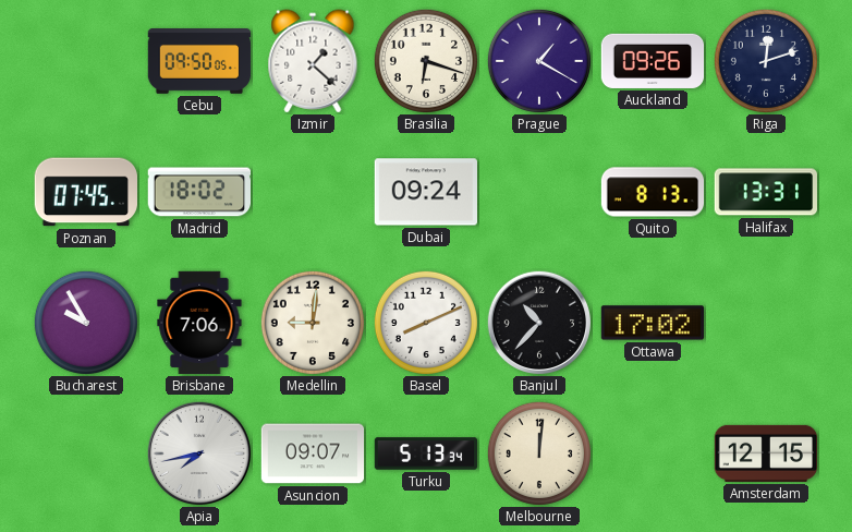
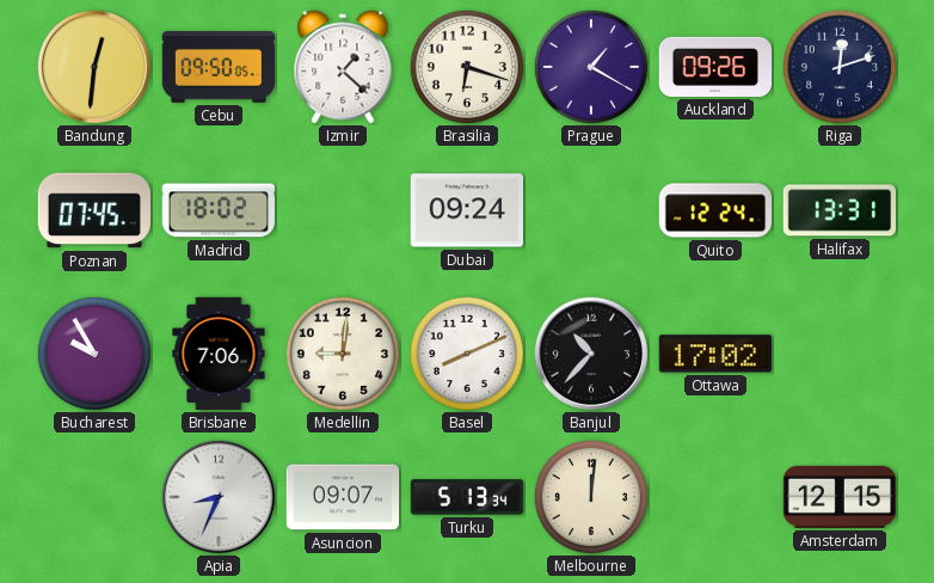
Bandung: none -> 12:31
Quito: 8:13 -> 12:24
Apia: 7:43 -> 8:34
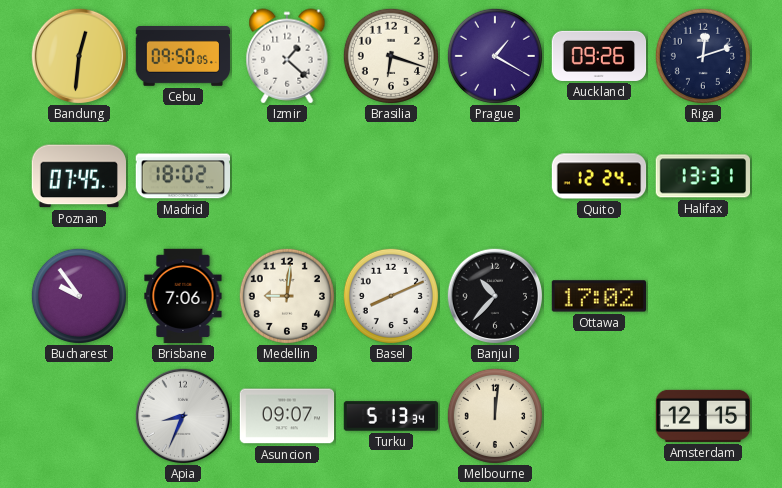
Dubai: 09:24 -> none
Bucharest: 9:55 -> 9:54
